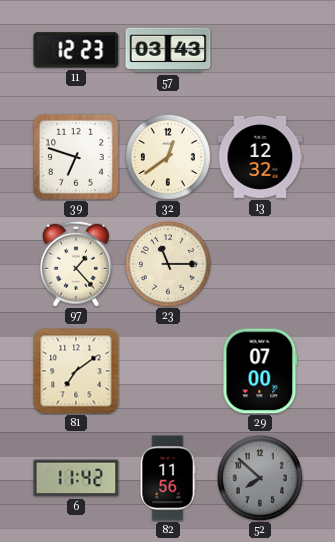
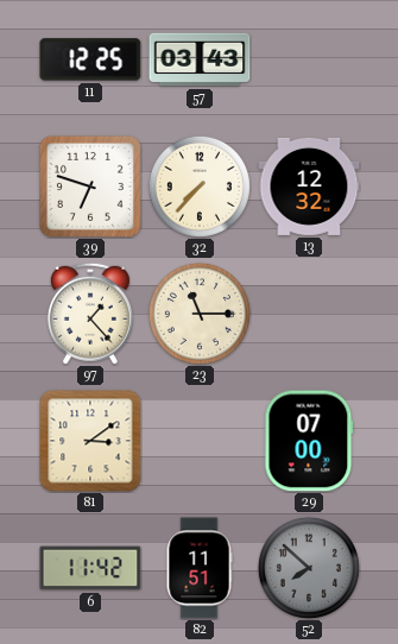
11: 12:23 -> 12:25
32: 12:39 -> 7:37
81: 7:09 -> 3:09
82: 11:56 -> 11:51
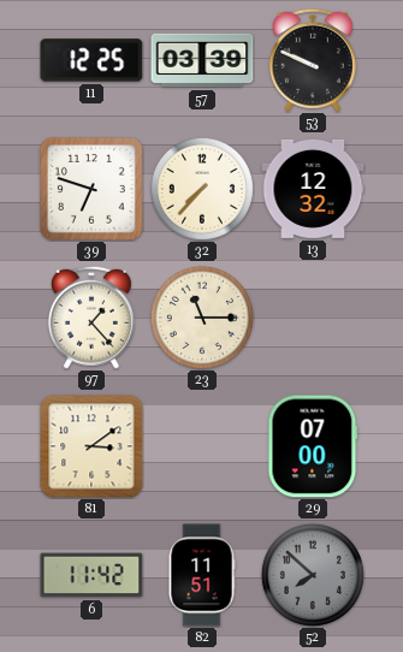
57: 03:43 -> 03:39
53: none -> 9:49
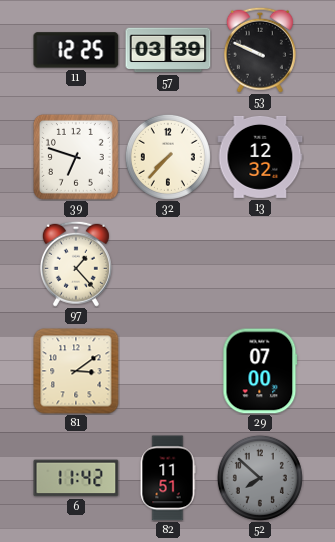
23: 11:15 -> none
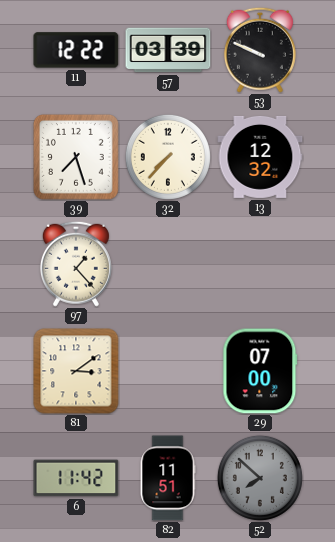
11: 12:25 -> 12:22
39: 6:48 -> 7:27
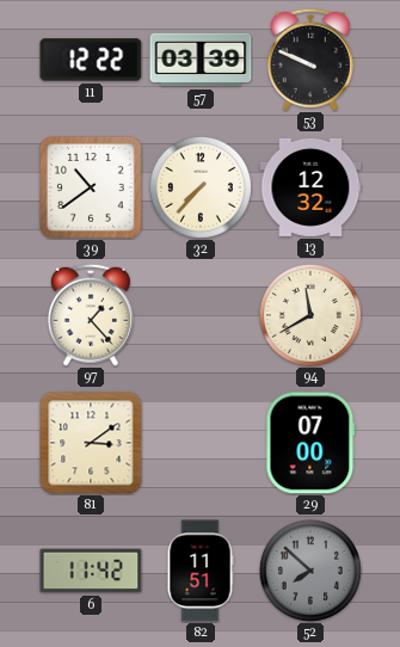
39: 7:27 -> 10:39
94: none -> 11:40
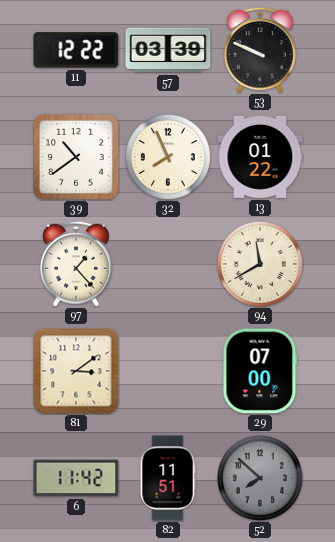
32: 7:37 -> 7:56
13: 12:32 -> 01:22
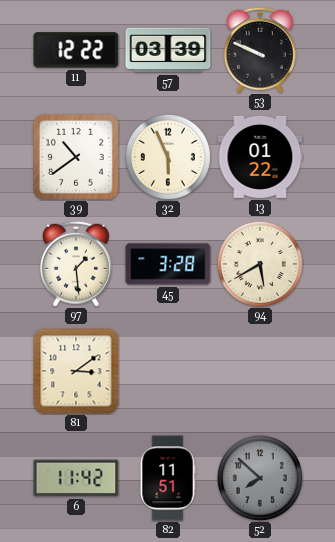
32: 7:56 -> 5:56
97: 1:23 -> 1:29
45: none -> 3:28
94: 11:40 -> 5:40
29: 07:00 -> none
